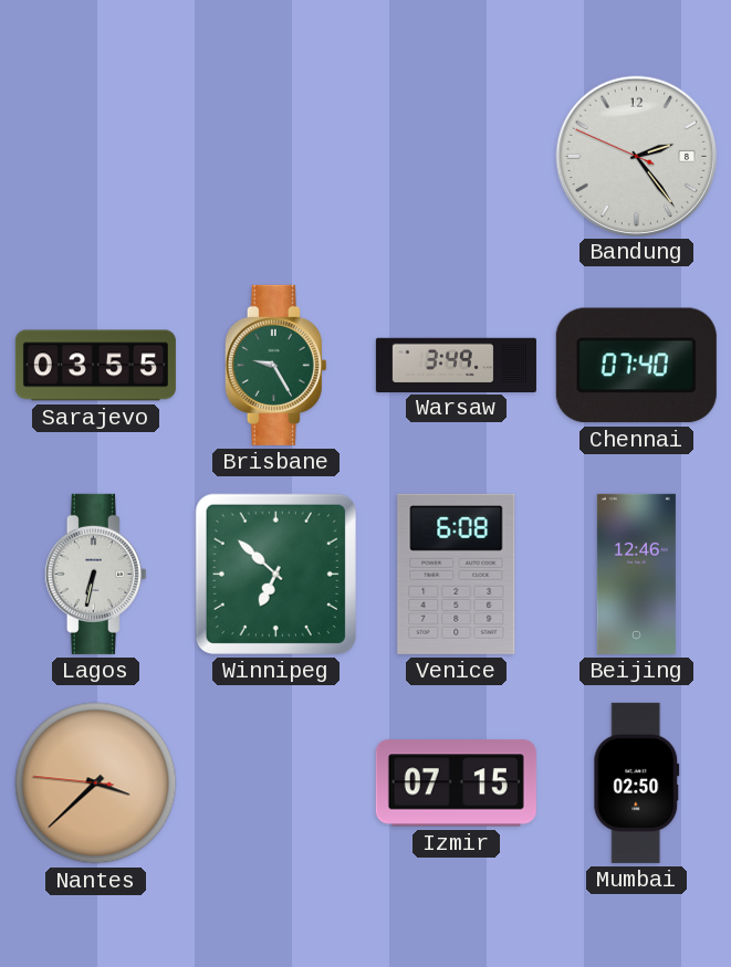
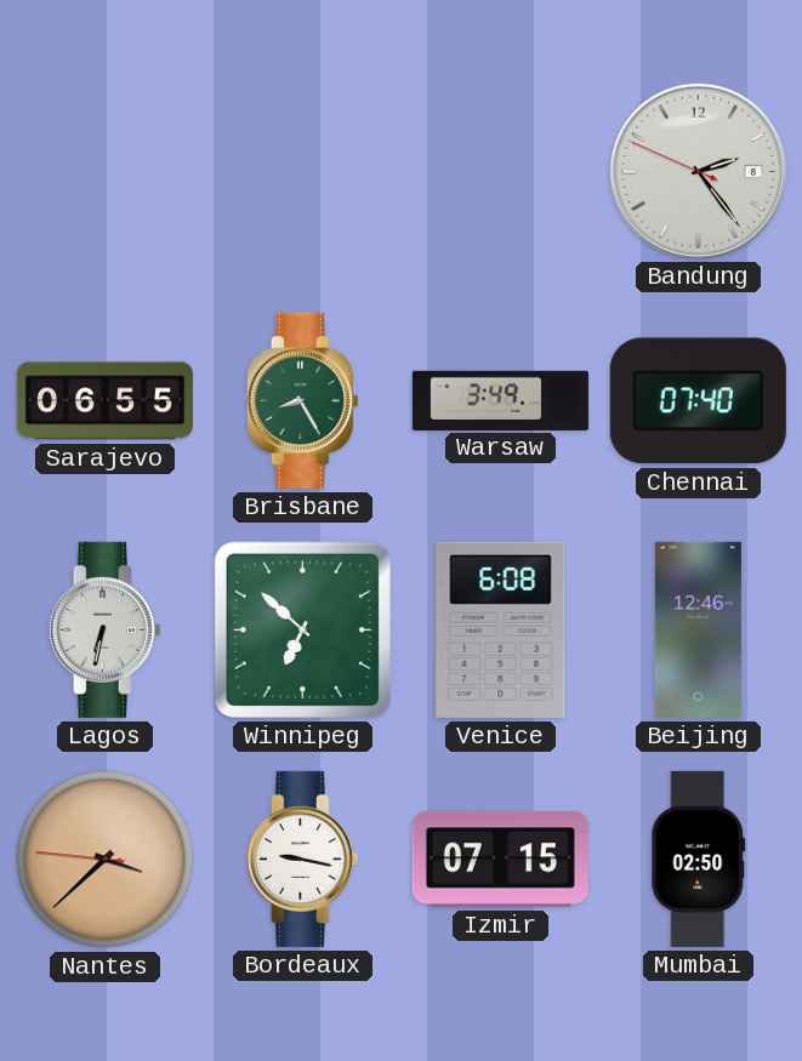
Sarajevo: 03:55 -> 06:55
Brisbane: 9:25 -> 8:25
Bordeaux: none -> 9:17
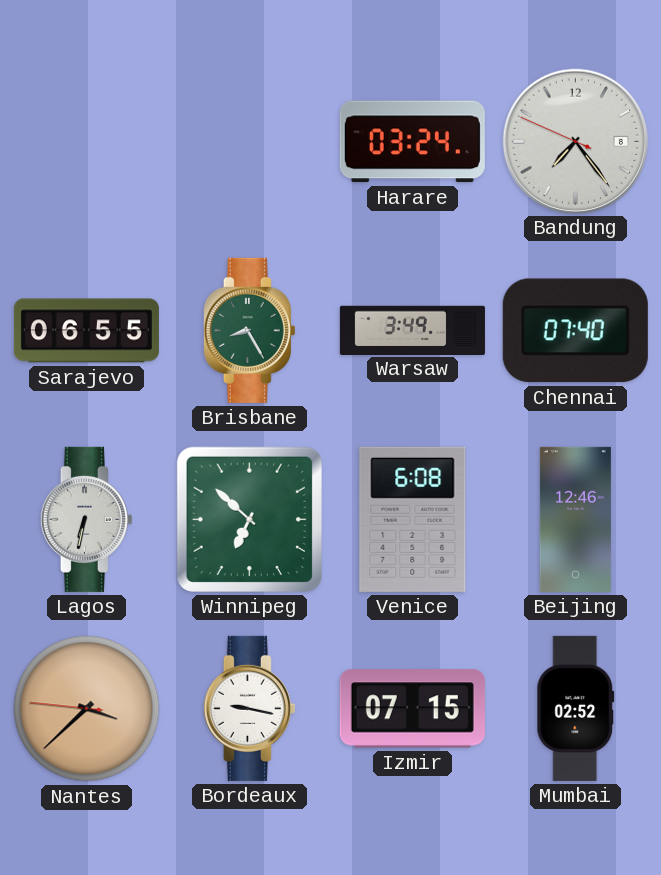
Harare: none -> 03:24
Bandung: 2:23 -> 7:23
Mumbai: 02:50 -> 02:52
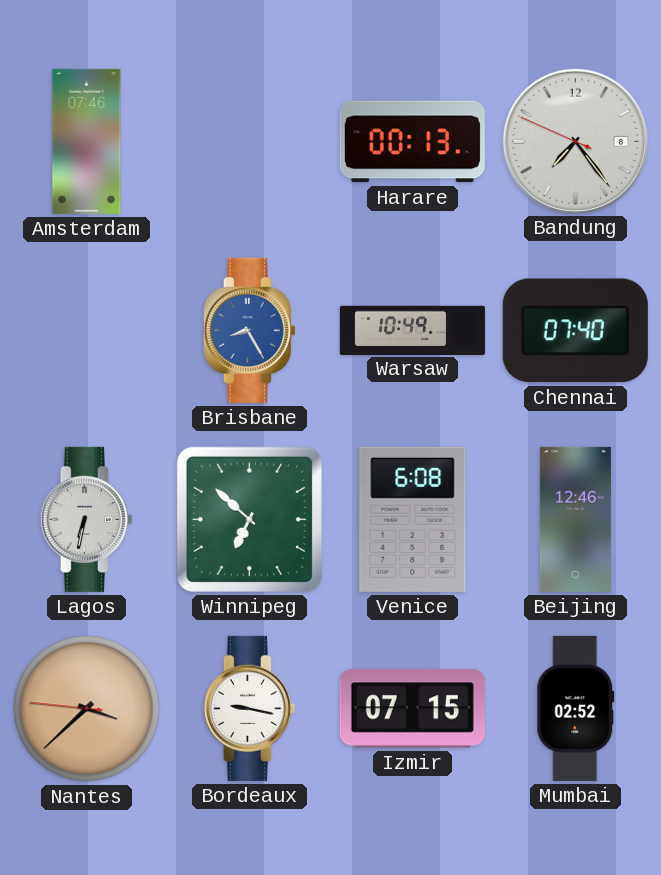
Amsterdam: none -> 07:46
Harare: 03:24 -> 00:13
Sarajevo: 06:55 -> none
Brisbane dial: green -> blue
Warsaw: 3:49 -> 10:49
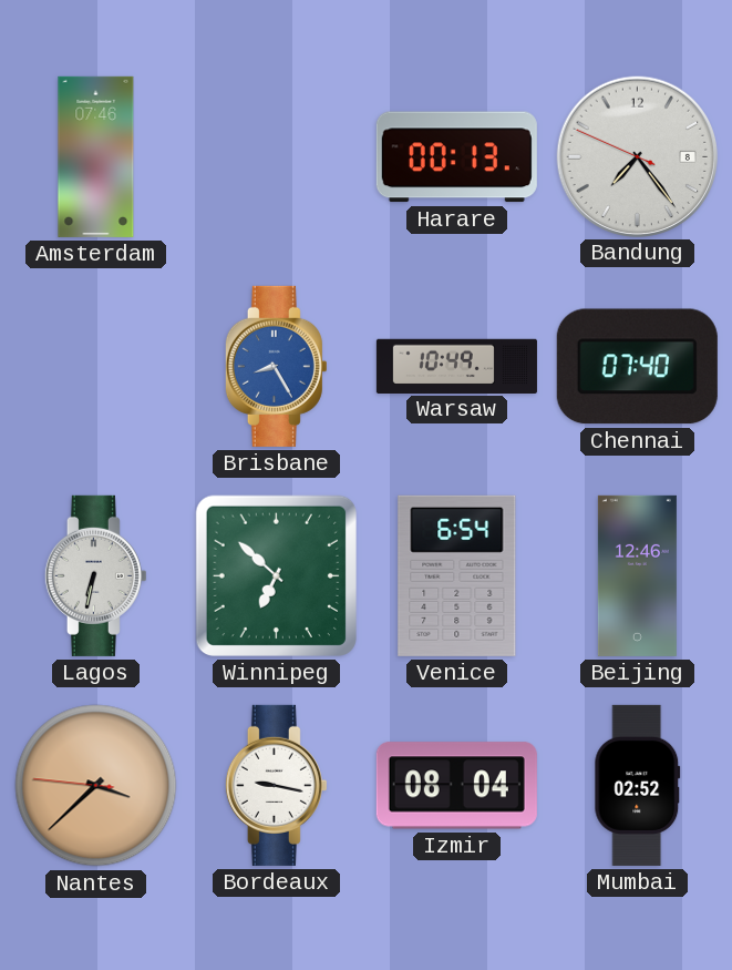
Venice: 6:08 -> 6:54
Izmir: 07:15 -> 08:04
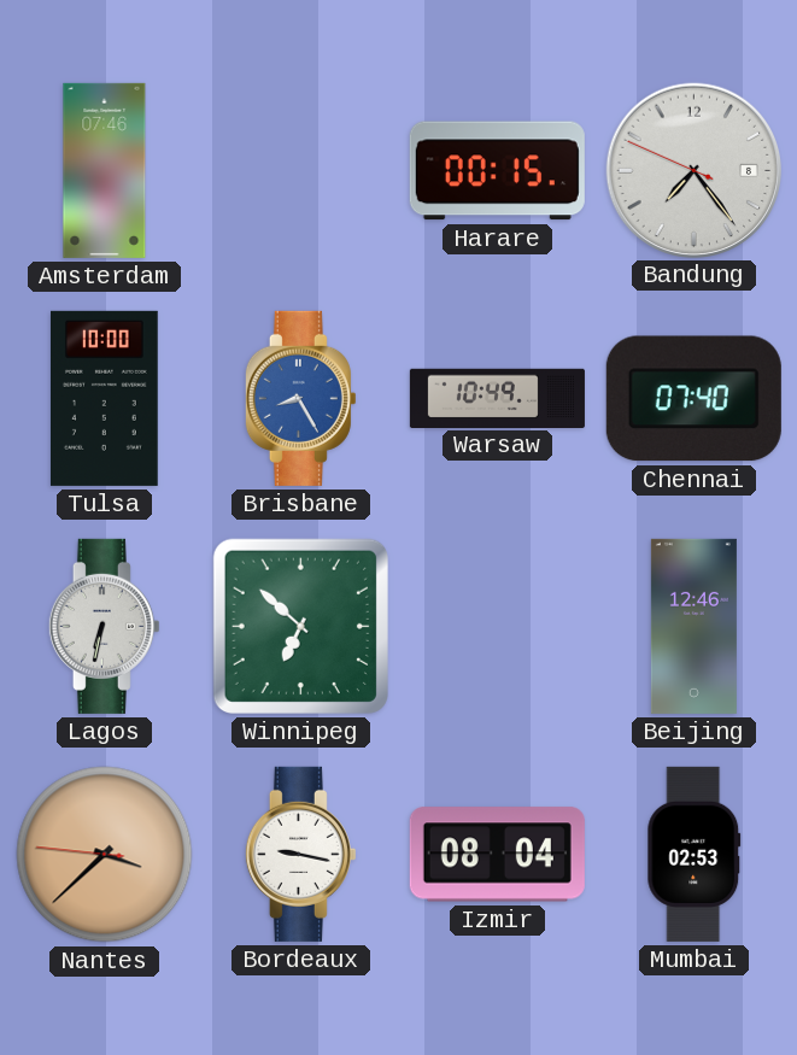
Harare: 00:13 -> 00:15
Tulsa: none -> 10:00
Venice: 6:54 -> none
Mumbai: 02:52 -> 02:53
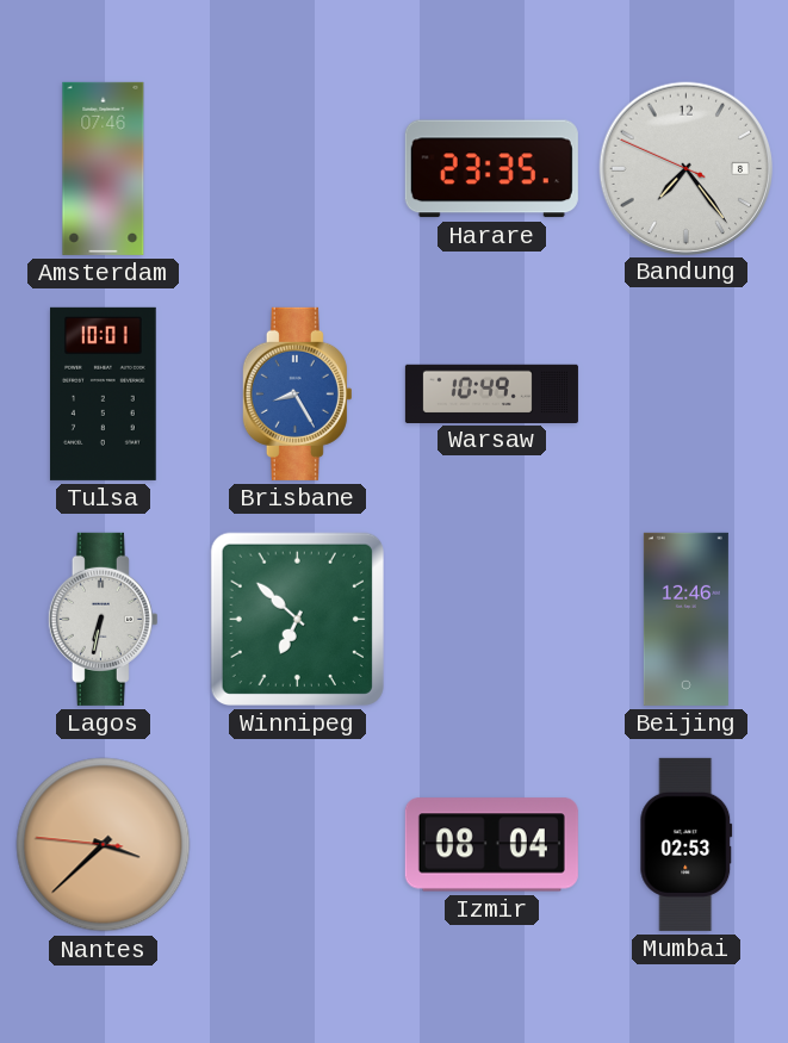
Harare: 00:15 -> 23:35
Tulsa: 10:00 -> 10:01
Chennai: 07:40 -> none
Bordeaux: 9:17 -> none
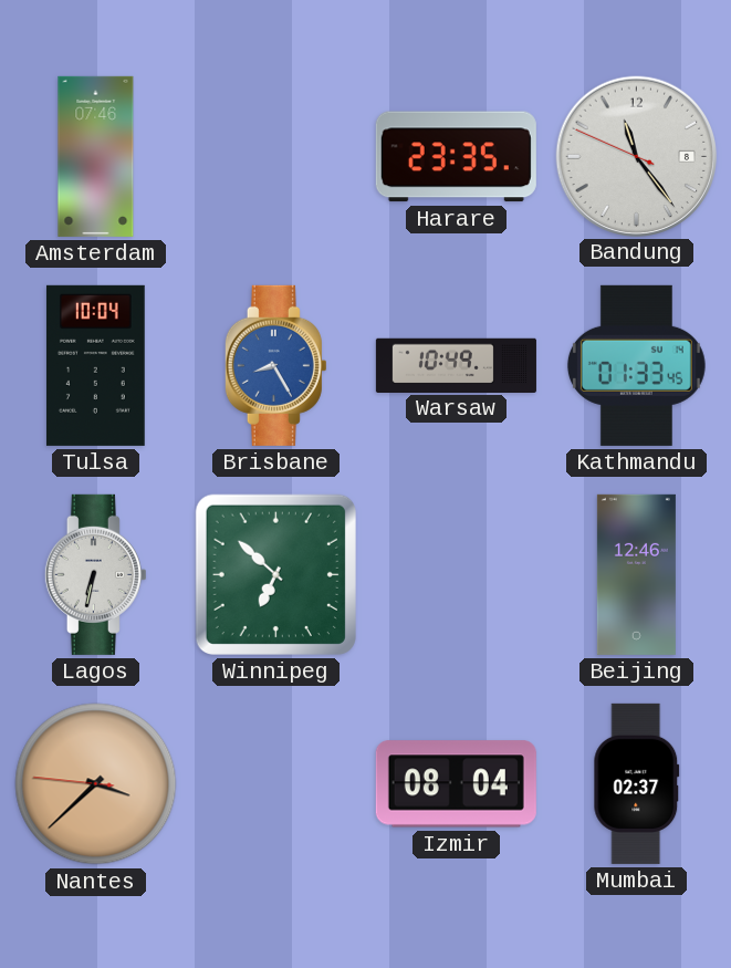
Bandung: 7:23 -> 11:23
Tulsa: 10:01 -> 10:04
Kathmandu: none -> 01:33
Mumbai: 02:53 -> 02:37
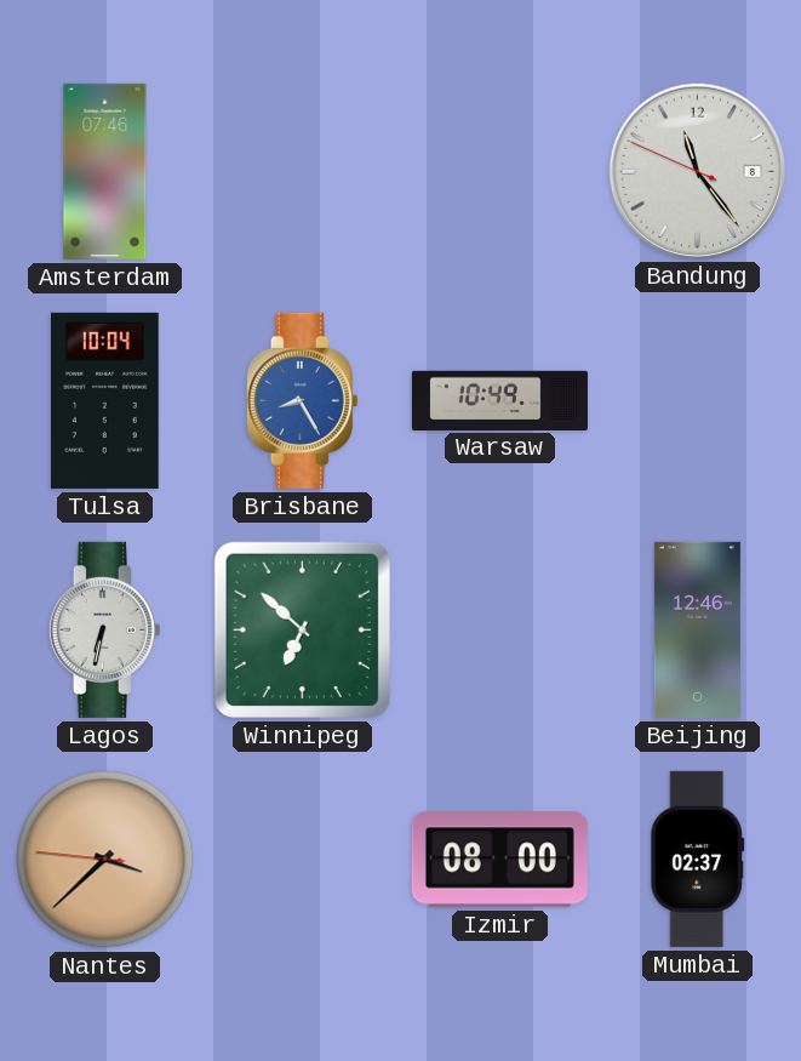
Harare: 23:35 -> none
Kathmandu: 01:33 -> none
Izmir: 08:04 -> 08:00
